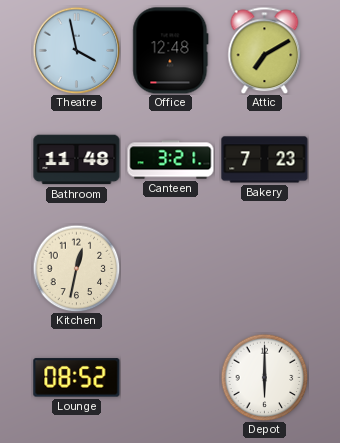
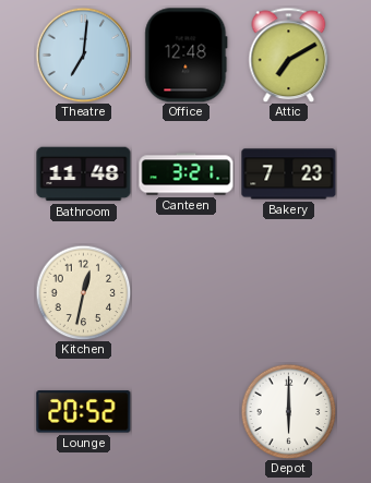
Theatre: 3:58 -> 7:01
Lounge: 08:52 -> 20:52
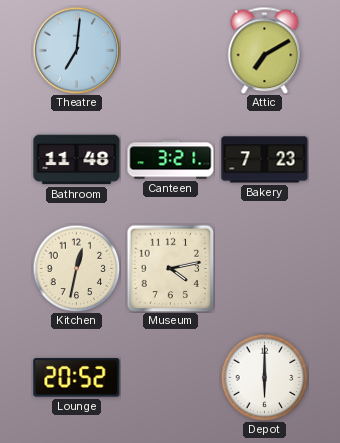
Office: 12:48 -> none
Museum: none -> 4:13
